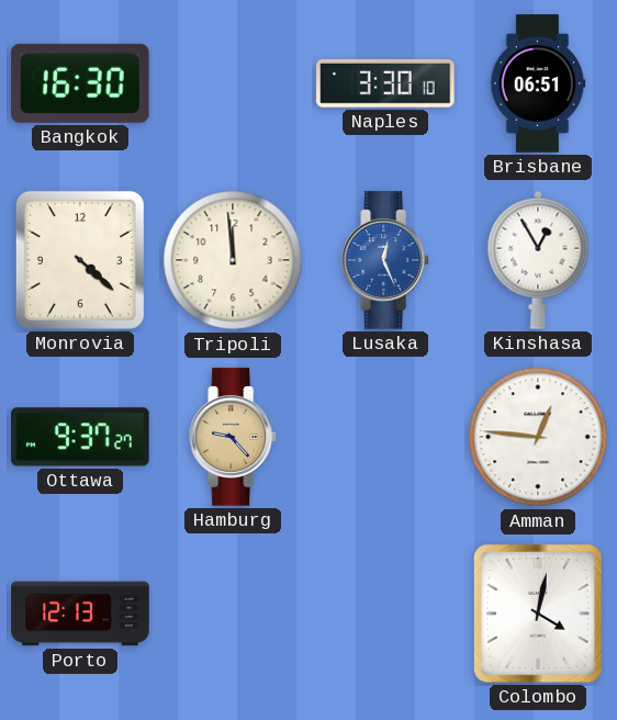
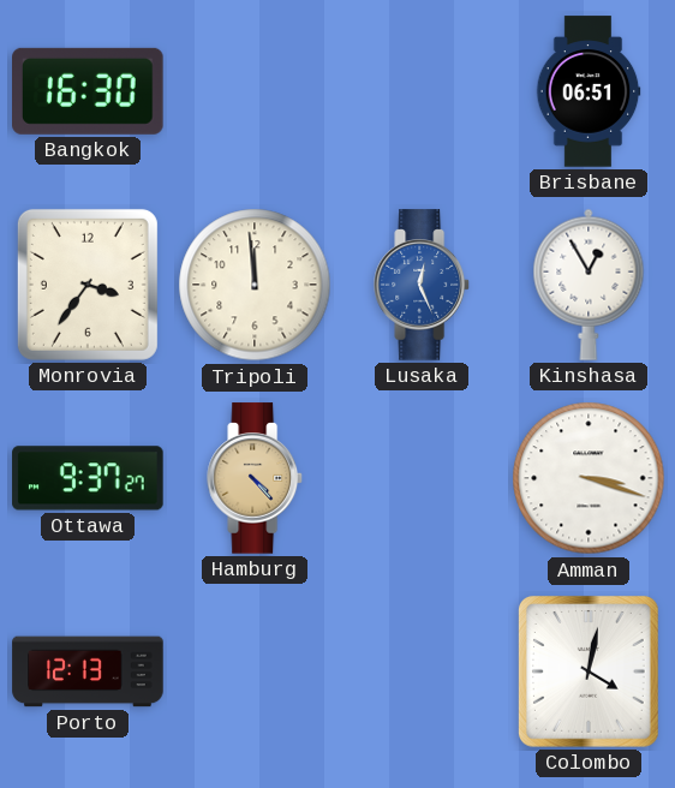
Naples: 3:30 -> none
Monrovia: 4:22 -> 3:36
Hamburg: 9:23 -> 4:23
Amman: 12:46 -> 3:18
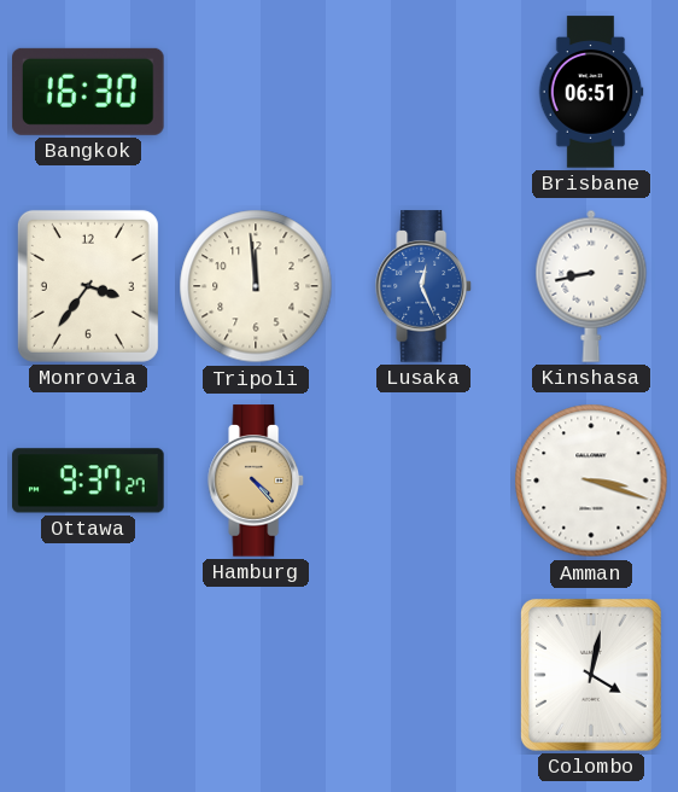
Kinshasa: 12:55 -> 8:43
Porto: 12:13 -> none
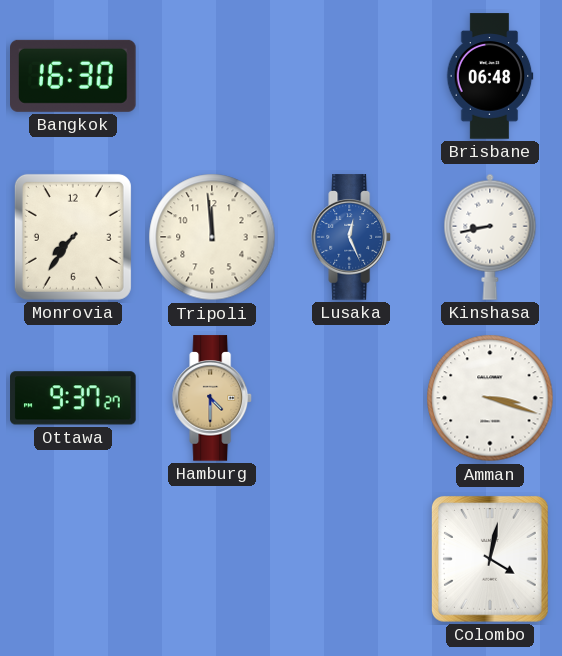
Brisbane: 06:51 -> 06:48
Monrovia: 3:36 -> 7:36
Hamburg: 4:23 -> 4:30
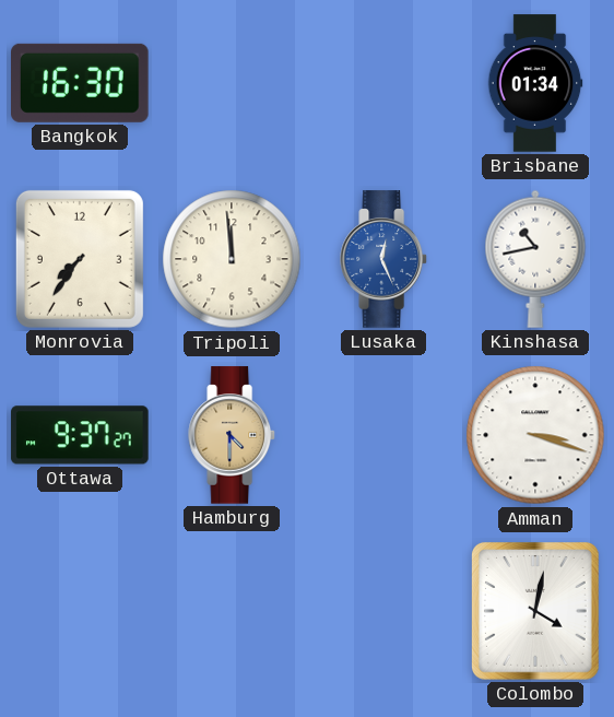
Brisbane: 06:48 -> 01:34
Kinshasa: 8:43 -> 10:43
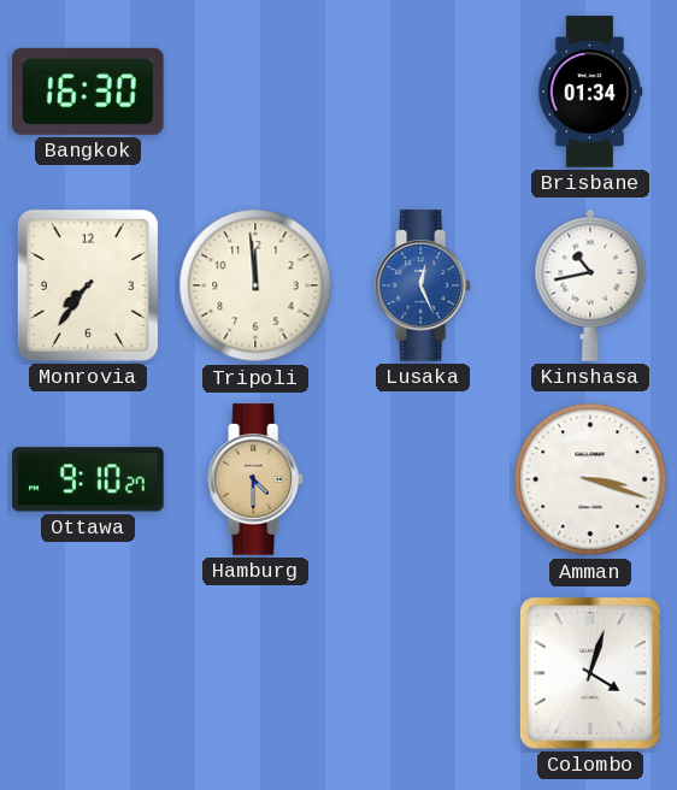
Ottawa: 9:37 -> 9:10
Colombo: 4:02 -> 4:03
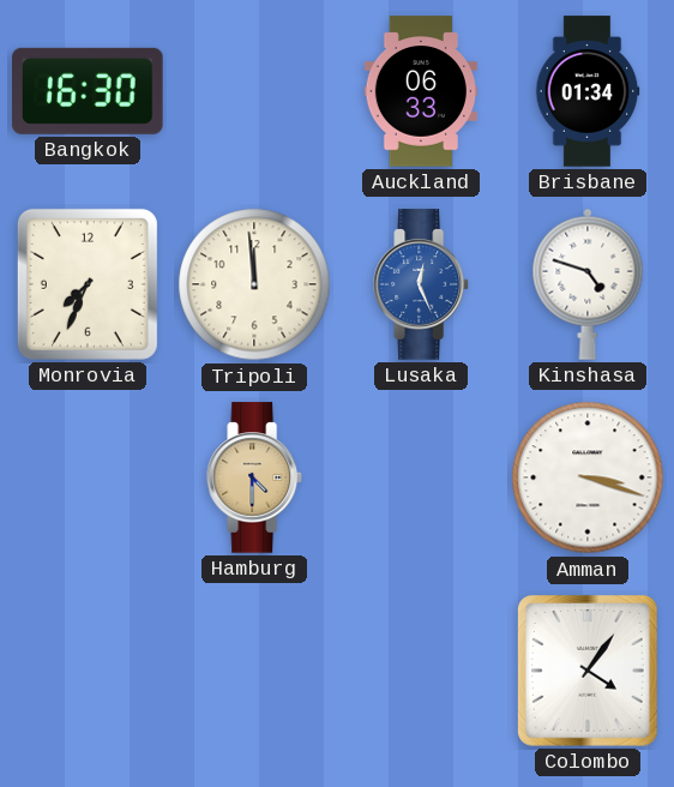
Auckland: none -> 06:33
Monrovia: 7:36 -> 7:34
Kinshasa: 10:43 -> 4:48
Ottawa: 9:10 -> none
Colombo: 4:03 -> 4:06
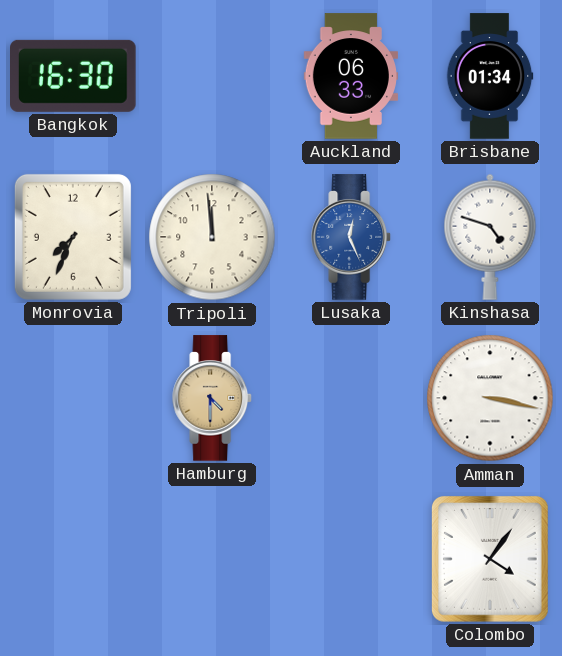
Amman: 3:18 -> 3:17
